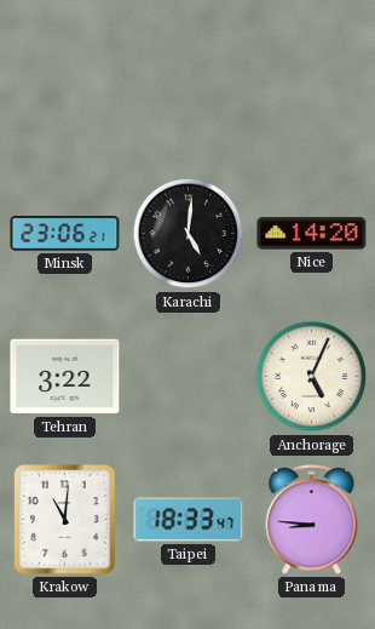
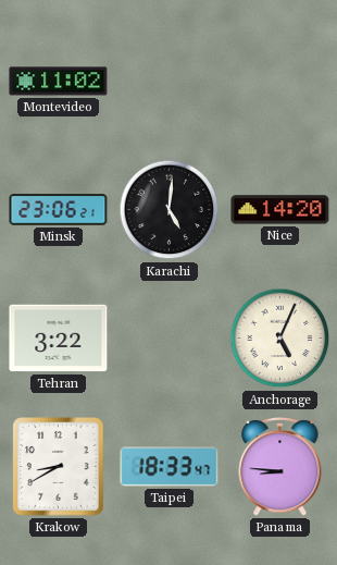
Montevideo: none -> 11:02
Krakow: 11:01 -> 8:40
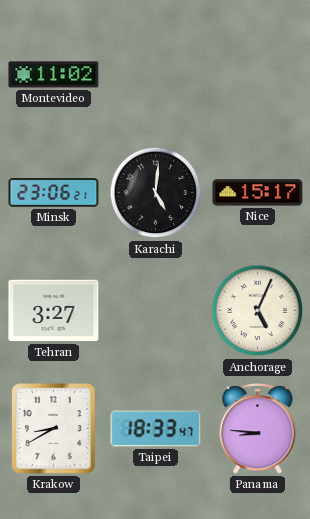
Nice: 14:20 -> 15:17
Tehran: 3:22 -> 3:27
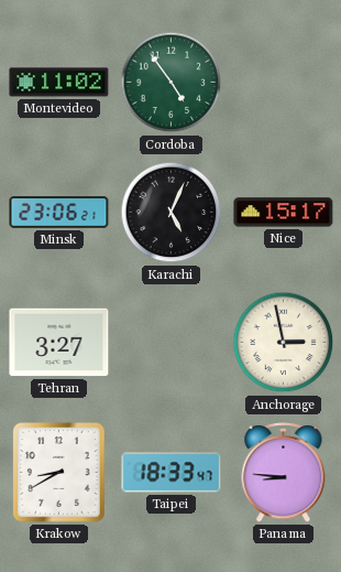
Cordoba: none -> 4:54
Karachi: 5:01 -> 5:04
Anchorage: 5:04 -> 2:58
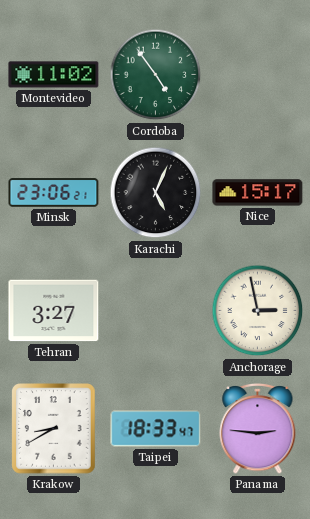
Panama: 8:46 -> 2:46
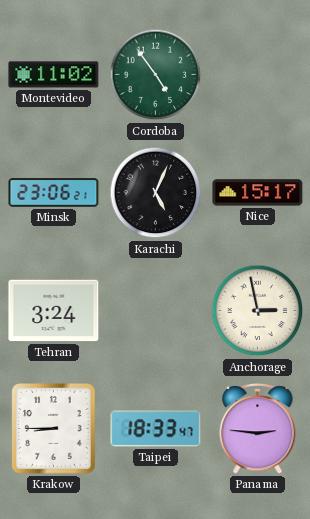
Tehran: 3:27 -> 3:24
Krakow: 8:40 -> 8:45
